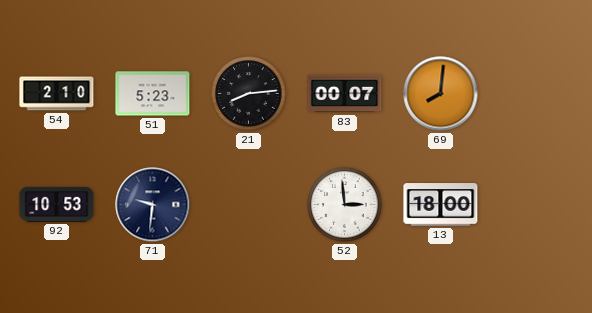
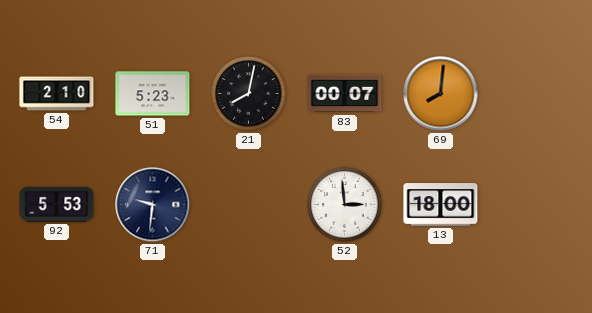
21: 8:14 -> 8:02
92: 10:53 -> 5:53
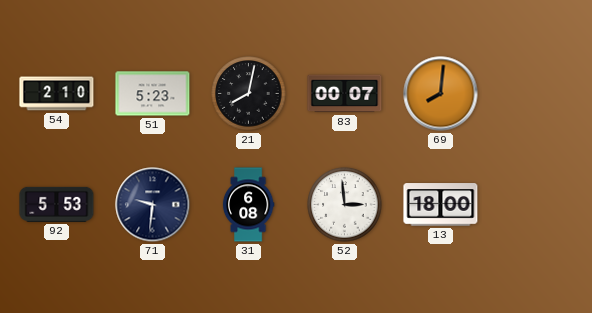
31: none -> 6:08
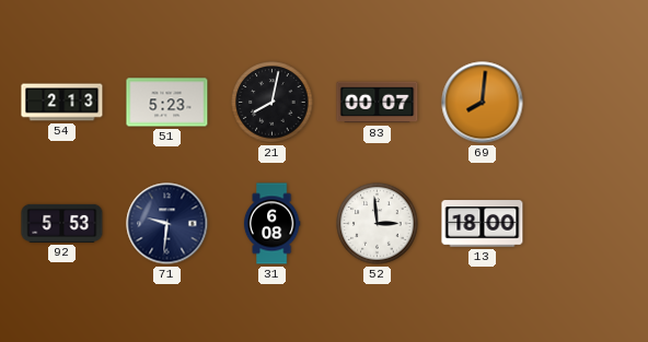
54: 2:10 -> 2:13
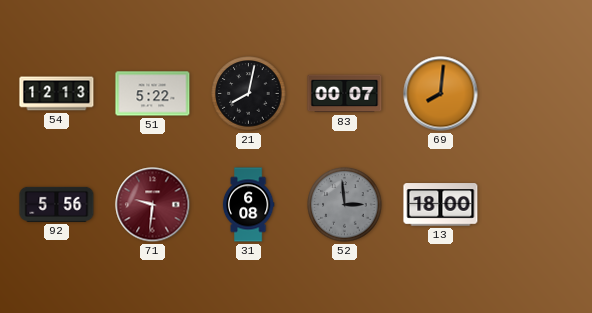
54: 2:13 -> 12:13
51: 5:23 -> 5:22
92: 5:53 -> 5:56
71 dial: navy -> burgundy
52 dial: white -> grey
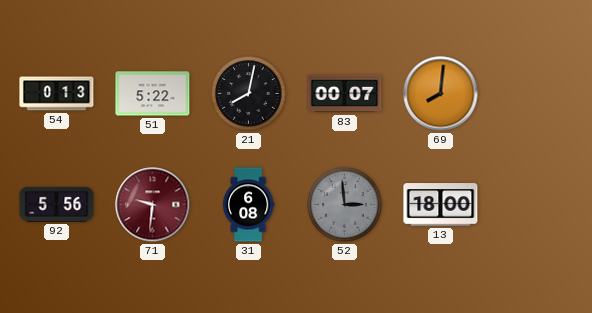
54: 12:13 -> 0:13
